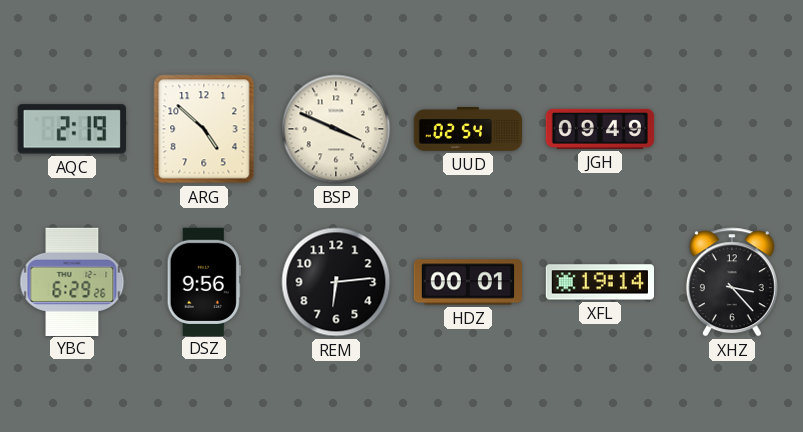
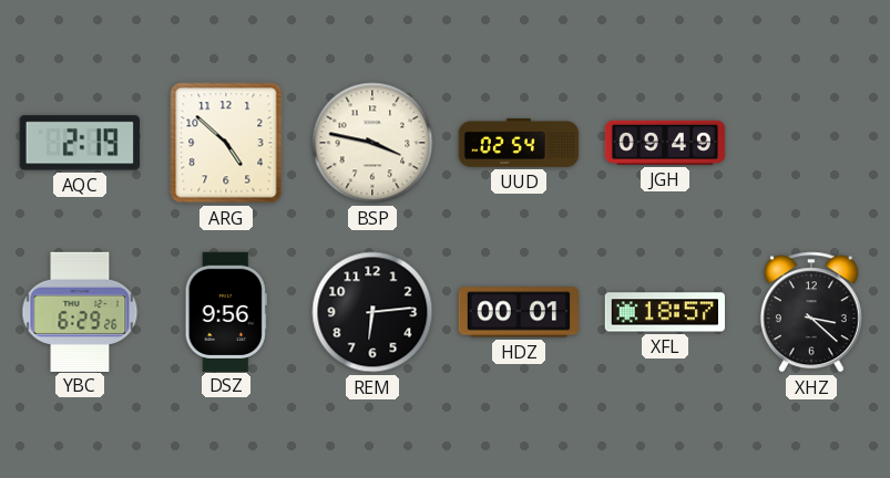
BSP: 3:49 -> 3:47
XFL: 19:14 -> 18:57
XHZ: 3:23 -> 3:22
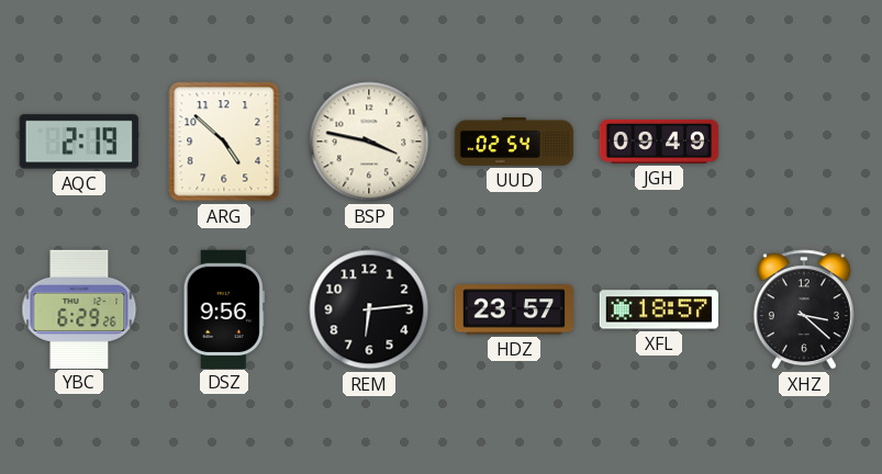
HDZ: 00:01 -> 23:57
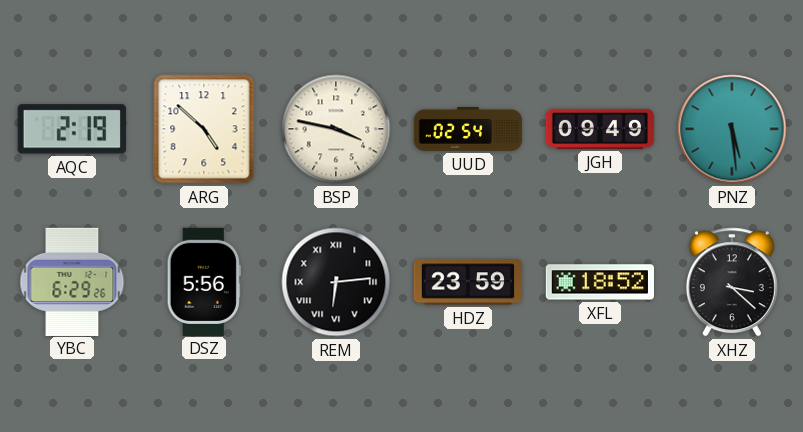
PNZ: none -> 5:29
DSZ: 9:56 -> 5:56
REM numerals: Arabic -> Roman
HDZ: 23:57 -> 23:59
XFL: 18:57 -> 18:52
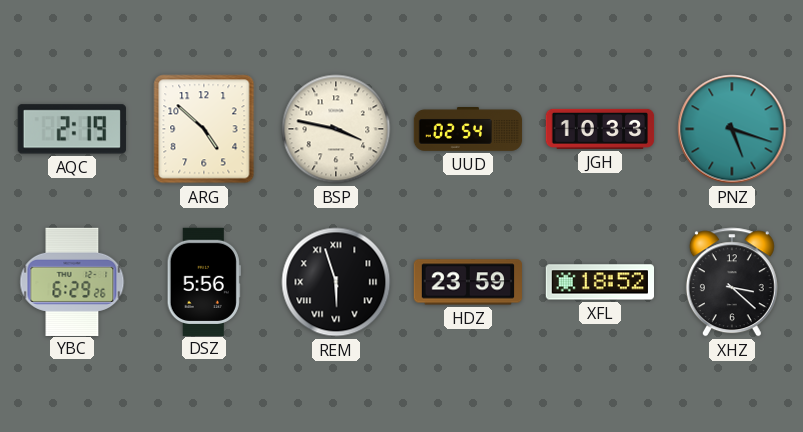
JGH: 09:49 -> 10:33
PNZ: 5:29 -> 5:18
REM: 6:14 -> 5:57
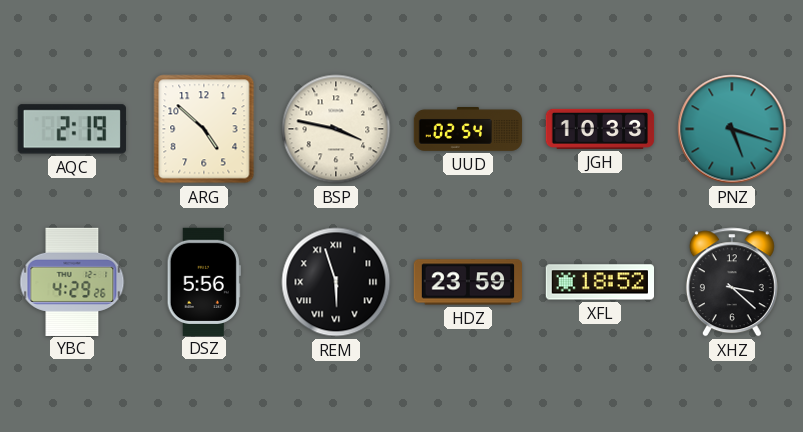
YBC: 6:29 -> 4:29
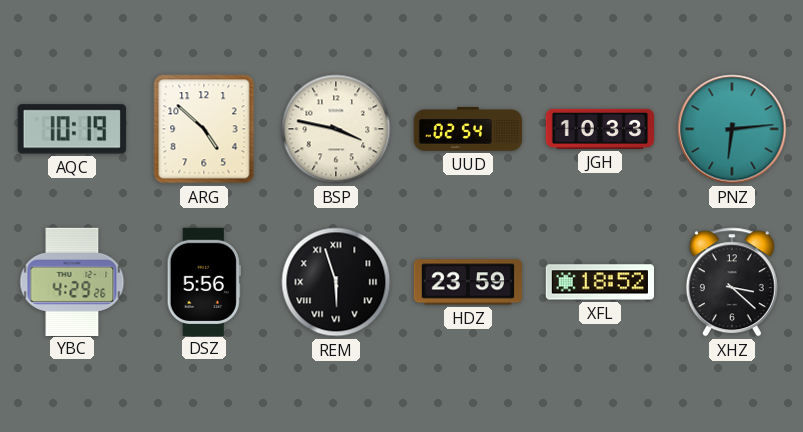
AQC: 2:19 -> 10:19
PNZ: 5:18 -> 6:14
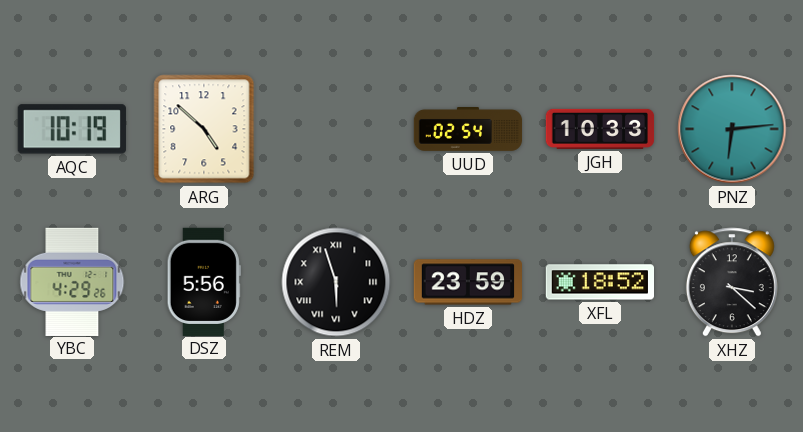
BSP: 3:47 -> none
